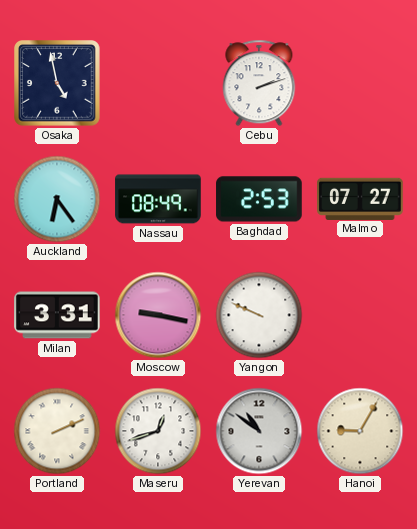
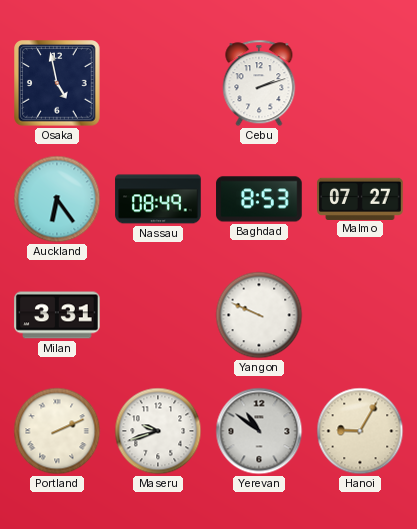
Baghdad: 2:53 -> 8:53
Moscow: 9:17 -> none
Maseru: 12:42 -> 9:42
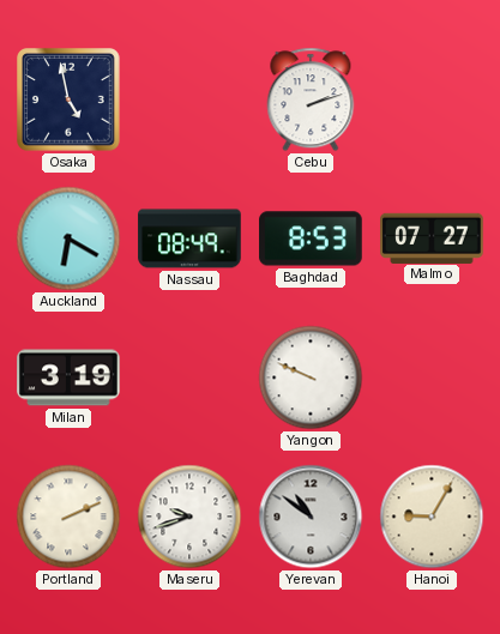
Auckland: 6:24 -> 6:20
Milan: 3:31 -> 3:19
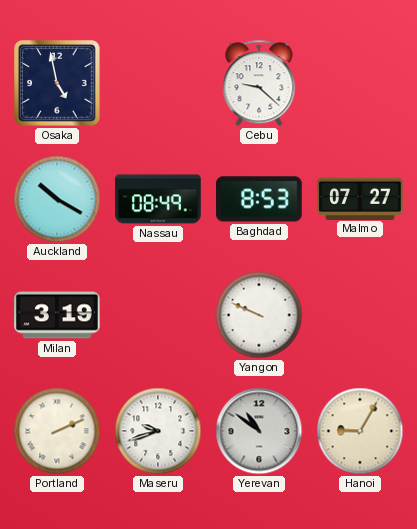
Cebu: 2:12 -> 9:22
Auckland: 6:20 -> 10:20
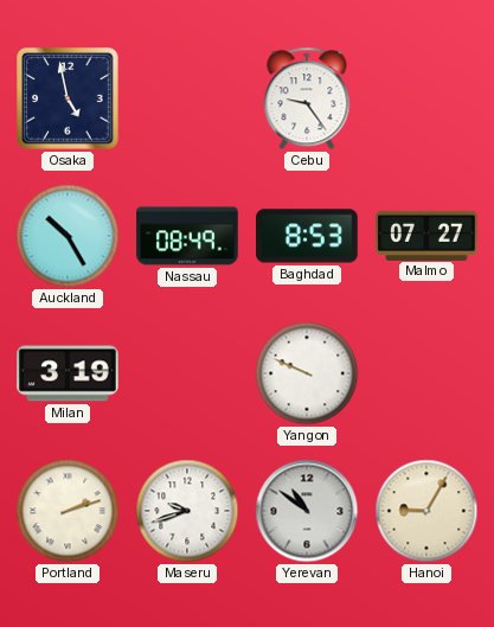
Cebu: 9:22 -> 9:24
Auckland: 10:20 -> 10:25
Portland: 2:11 -> 2:12
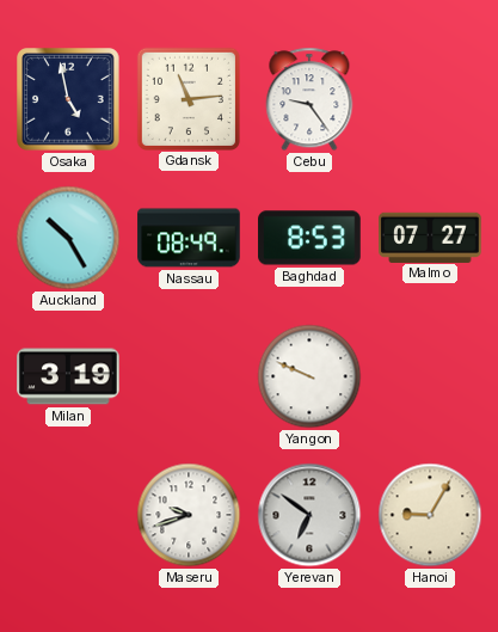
Gdansk: none -> 11:14
Portland: 2:12 -> none
Yerevan: 10:51 -> 6:51
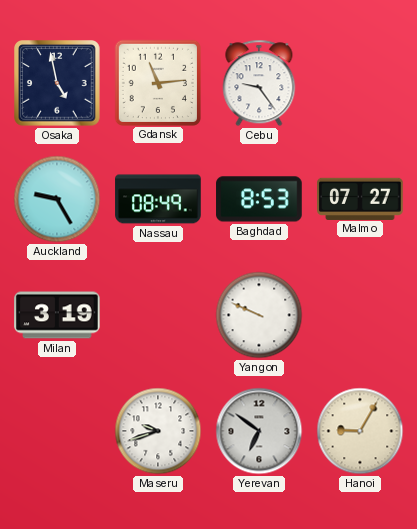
Auckland: 10:25 -> 9:25
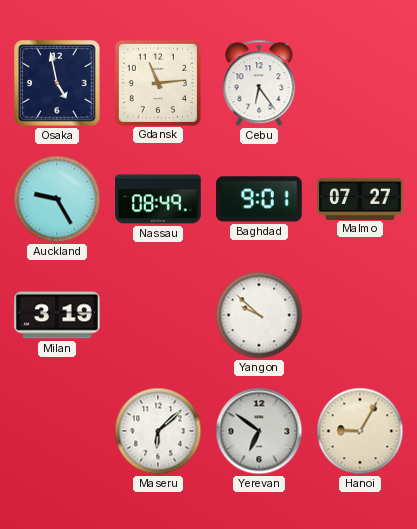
Cebu: 9:24 -> 6:24
Baghdad: 8:53 -> 9:01
Yangon: 9:49 -> 9:52
Maseru: 9:42 -> 6:08
